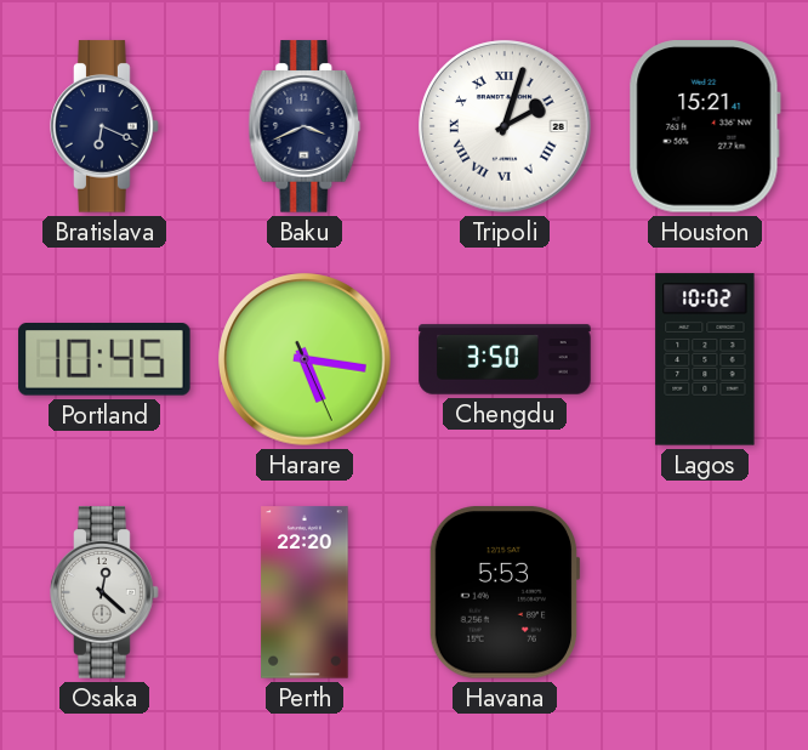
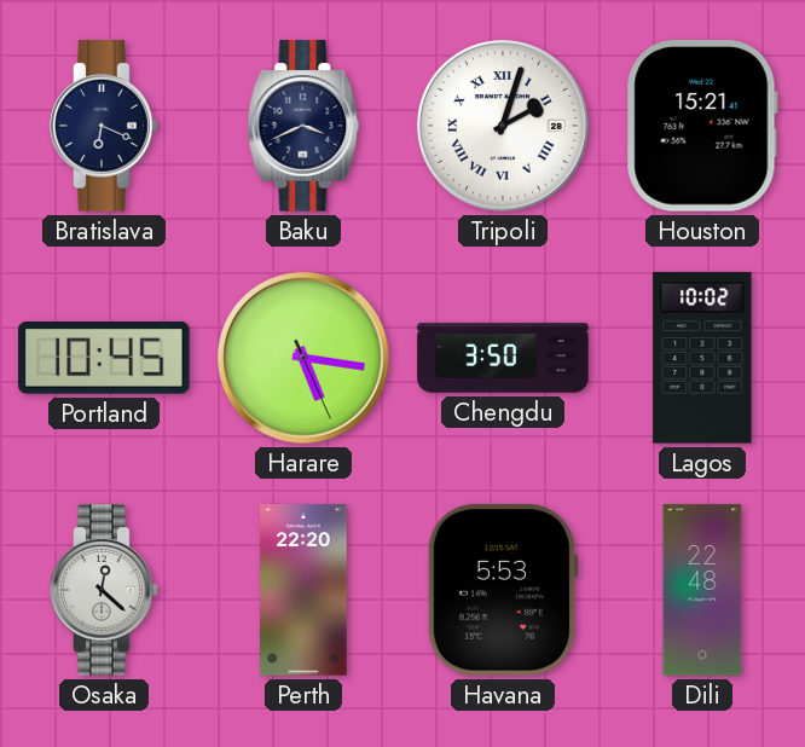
Dili: none -> 22:48
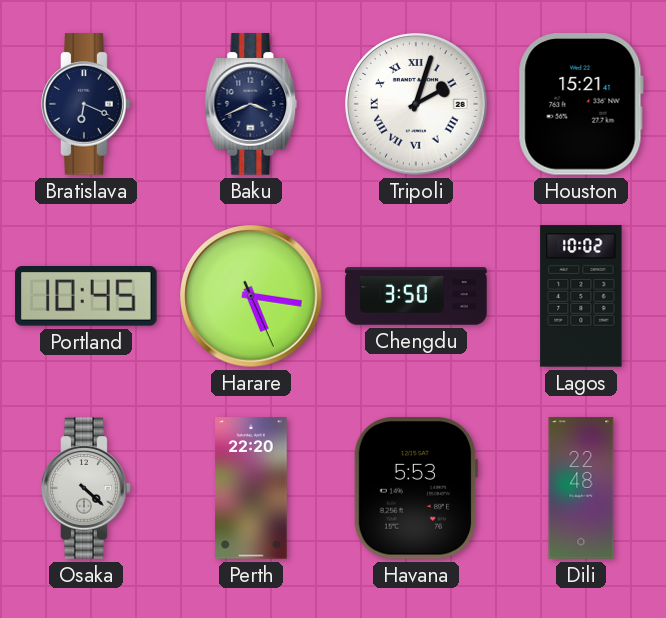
Osaka: 12:22 -> 4:22
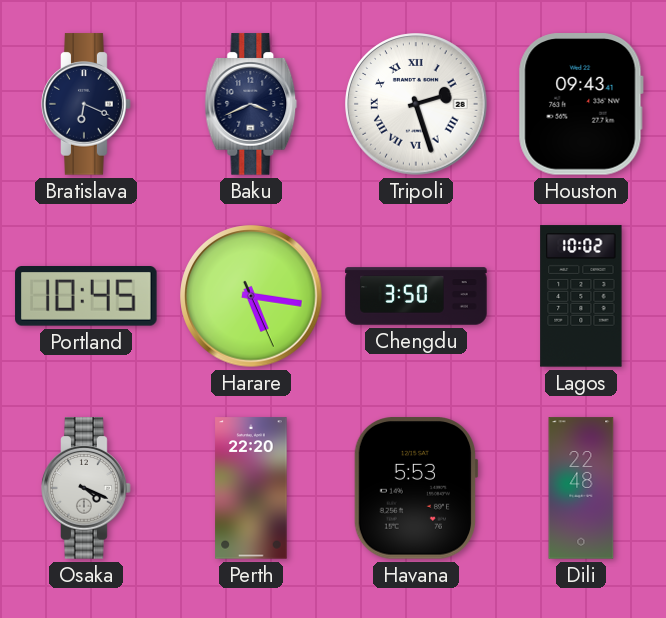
Tripoli: 2:03 -> 2:27
Houston: 15:21 -> 09:43
Osaka: 4:22 -> 4:19
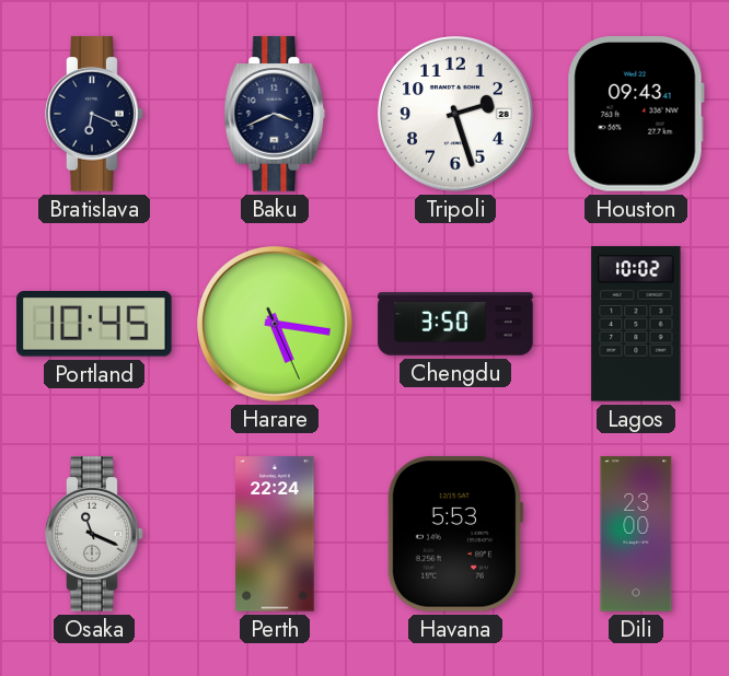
Tripoli numerals: Roman -> Arabic
Osaka: 4:19 -> 11:19
Perth: 22:20 -> 22:24
Dili: 22:48 -> 23:00
